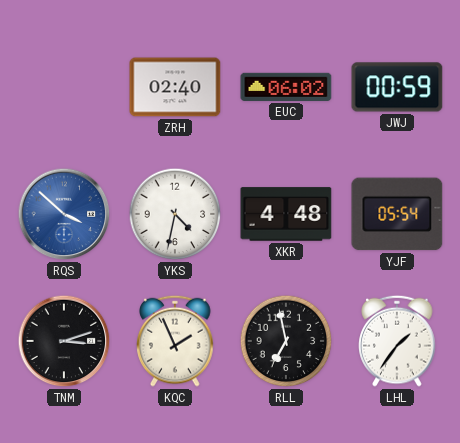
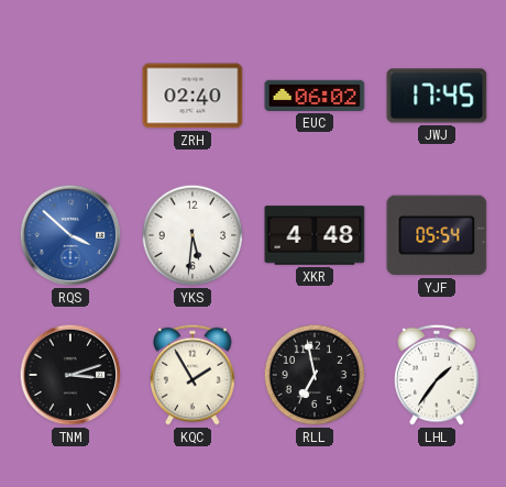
JWJ: 00:59 -> 17:45
YKS: 4:32 -> 5:31
KQC: 1:56 -> 1:55
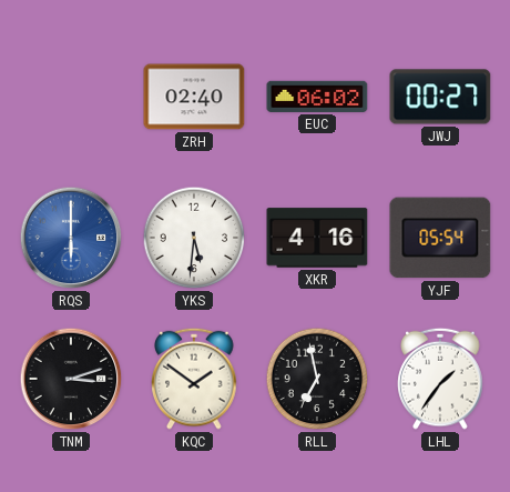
JWJ: 17:45 -> 00:27
RQS: 3:52 -> 6:00
XKR: 4:48 -> 4:16
KQC: 1:55 -> 1:51
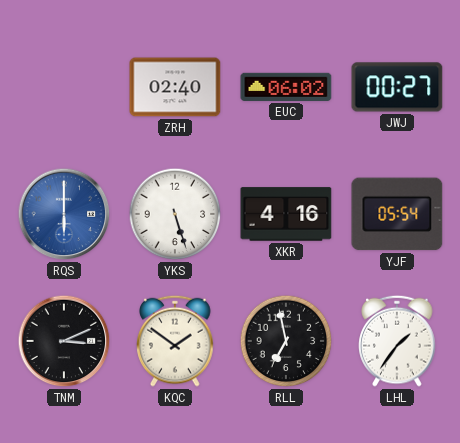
YKS: 5:31 -> 5:27
TNM: 3:12 -> 3:11
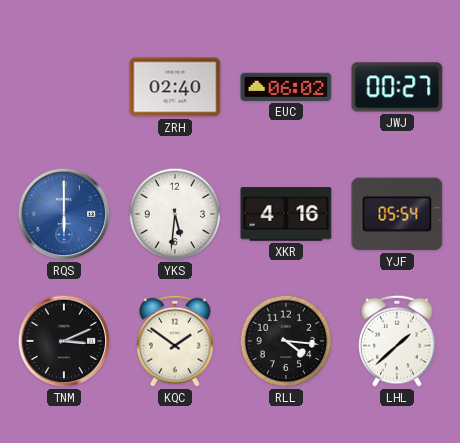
YKS: 5:27 -> 5:31
RLL: 6:58 -> 4:16
LHL: 1:36 -> 1:38
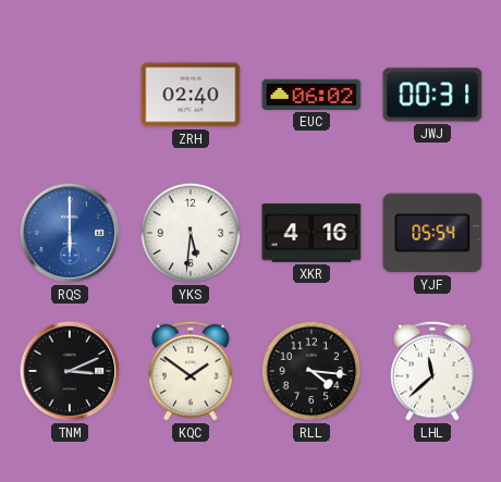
JWJ: 00:27 -> 00:31
LHL: 1:38 -> 11:38
